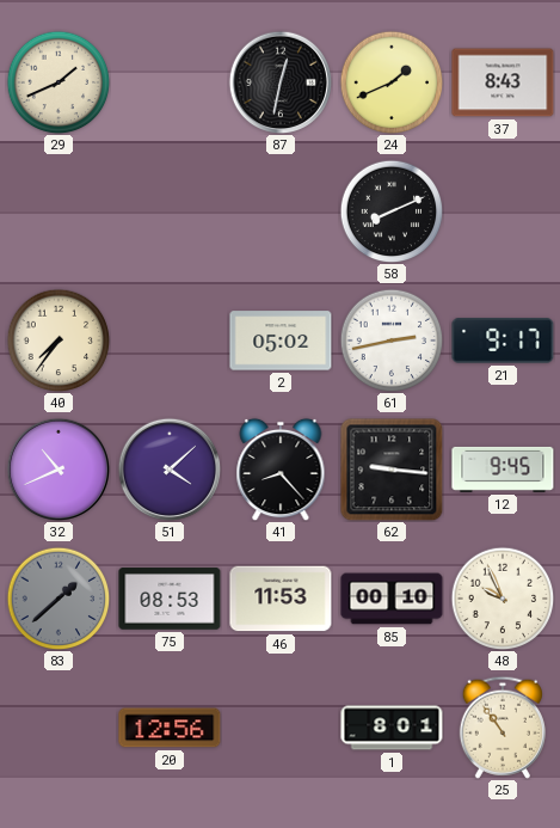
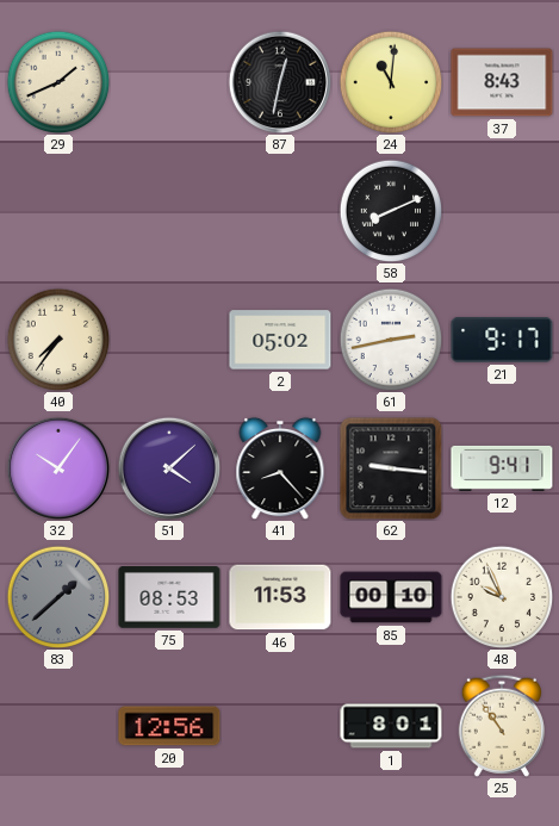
24: 1:41 -> 11:01
32: 10:41 -> 10:06
12: 9:45 -> 9:41
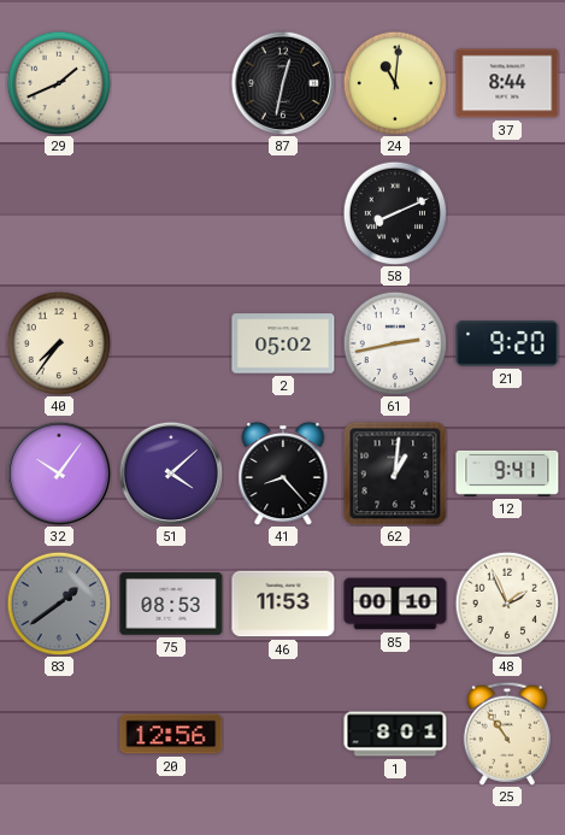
37: 8:43 -> 8:44
21: 9:17 -> 9:20
62: 9:16 -> 1:01
83: 1:38 -> 1:39
48: 9:56 -> 1:56
